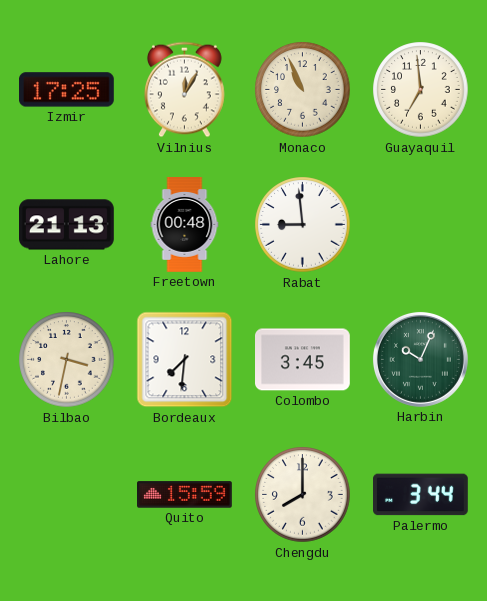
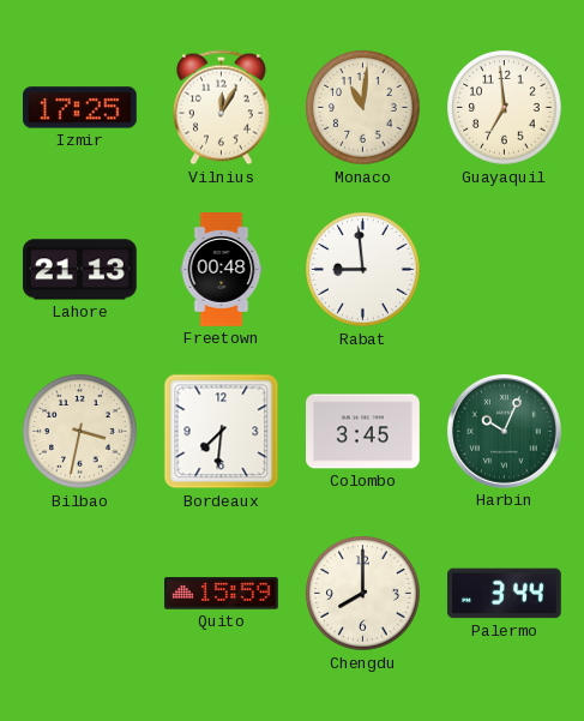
Monaco: 10:56 -> 11:01
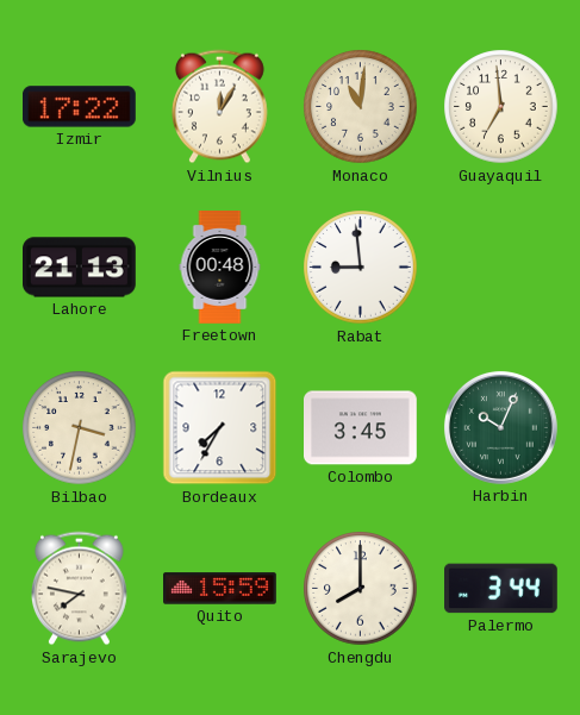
Izmir: 17:25 -> 17:22
Bordeaux: 7:31 -> 7:35
Sarajevo: none -> 7:47
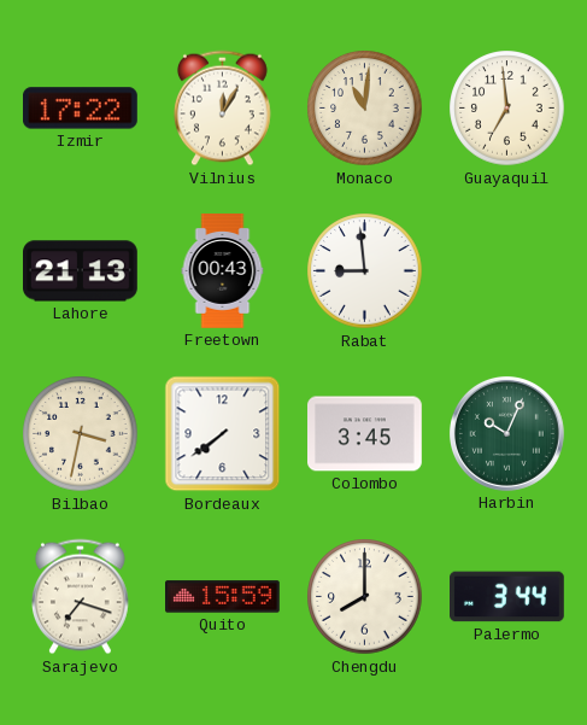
Freetown: 00:48 -> 00:43
Bordeaux: 7:35 -> 7:39
Sarajevo: 7:47 -> 7:18
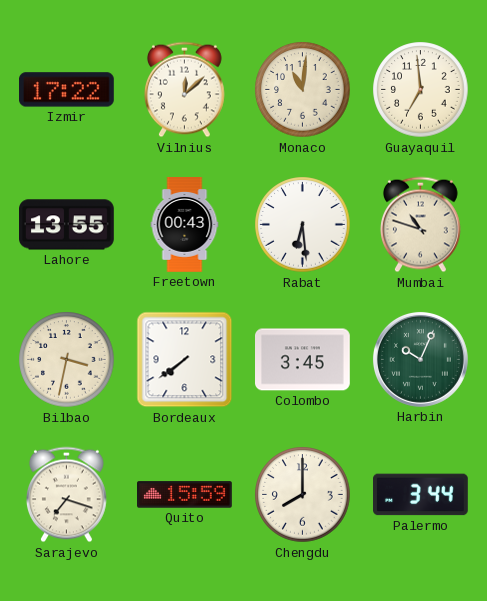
Vilnius: 12:05 -> 12:08
Lahore: 21:13 -> 13:55
Rabat: 8:59 -> 6:29
Mumbai: none -> 10:48
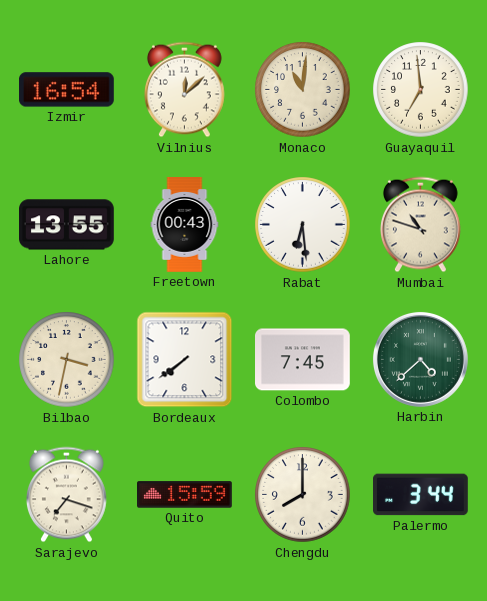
Izmir: 17:22 -> 16:54
Colombo: 3:45 -> 7:45
Harbin: 10:04 -> 4:38
